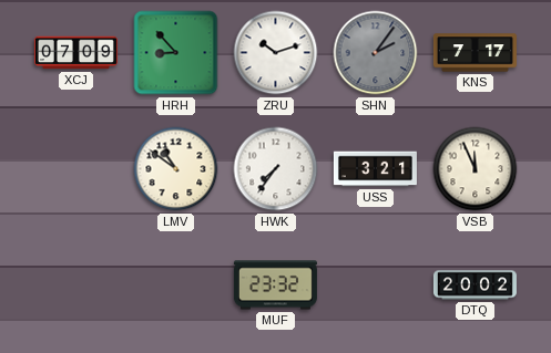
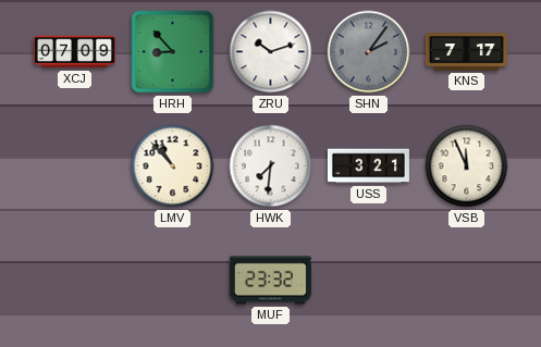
LMV: 10:51 -> 10:53
HWK: 7:36 -> 7:31
DTQ: 20:02 -> none
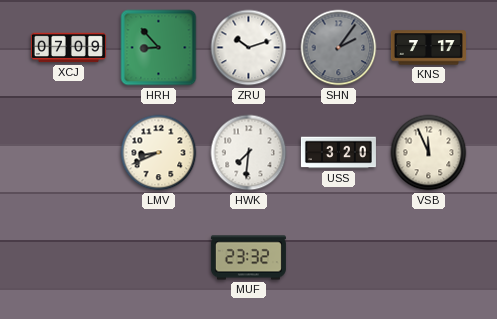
LMV: 10:53 -> 8:41
USS: 3:21 -> 3:20
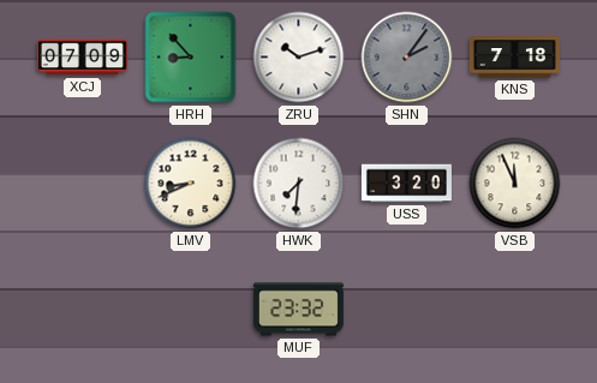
KNS: 7:17 -> 7:18
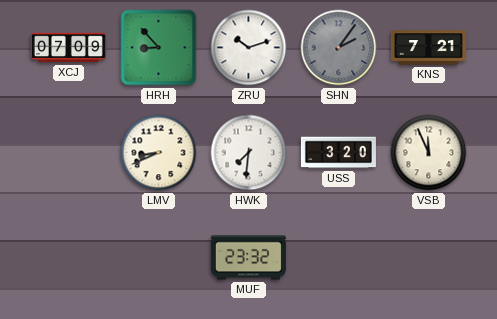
KNS: 7:18 -> 7:21
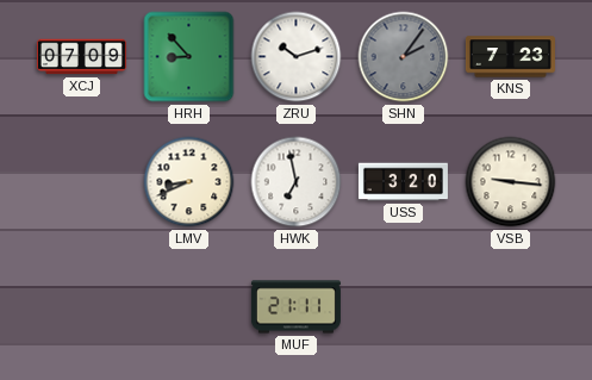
KNS: 7:21 -> 7:23
HWK: 7:31 -> 6:58
VSB: 11:56 -> 9:16
MUF: 23:32 -> 21:11
